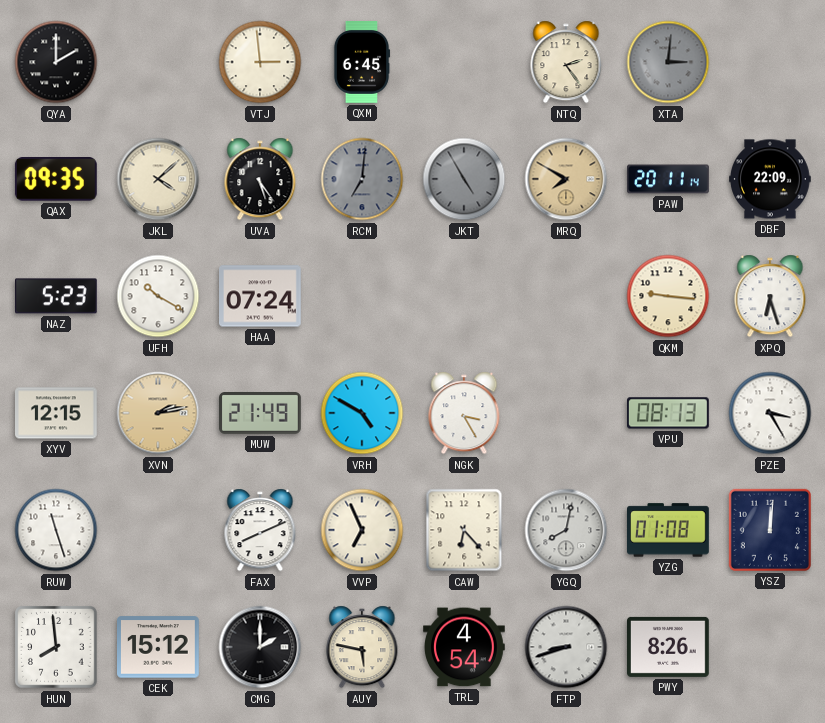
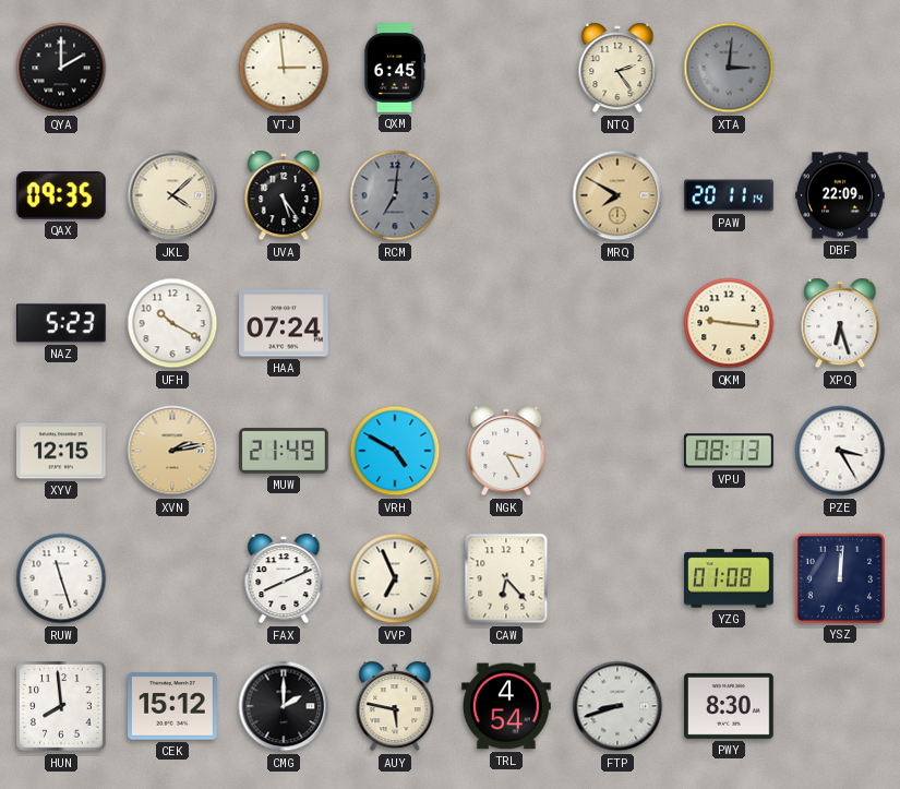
JKT: 4:55 -> none
YGQ: 8:02 -> none
PWY: 8:26 -> 8:30
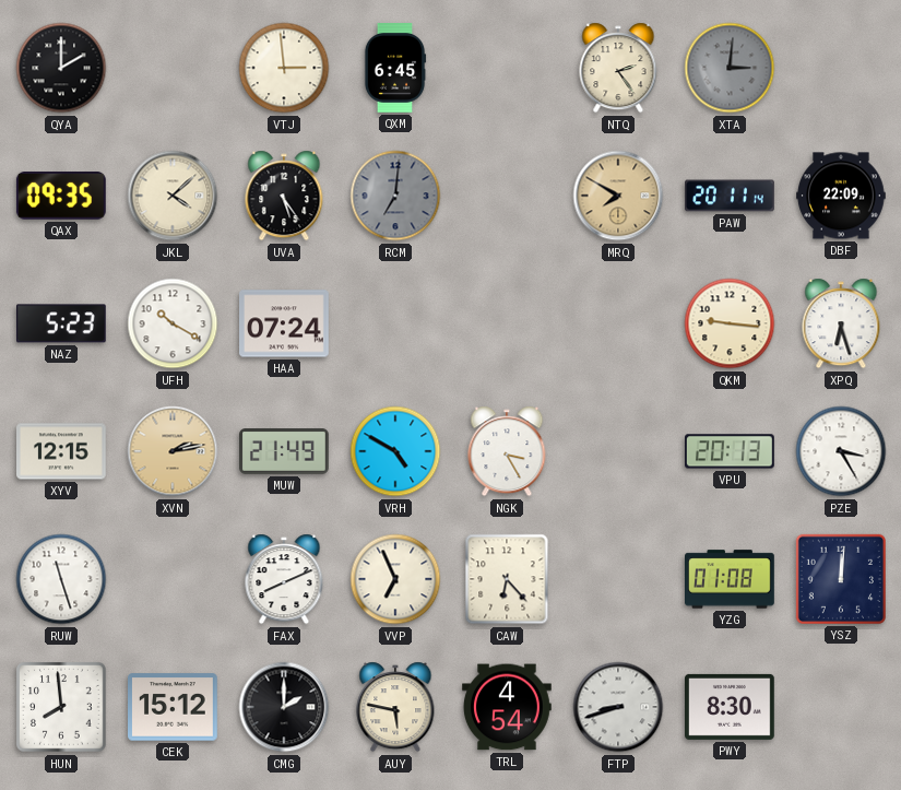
VPU: 08:13 -> 20:13
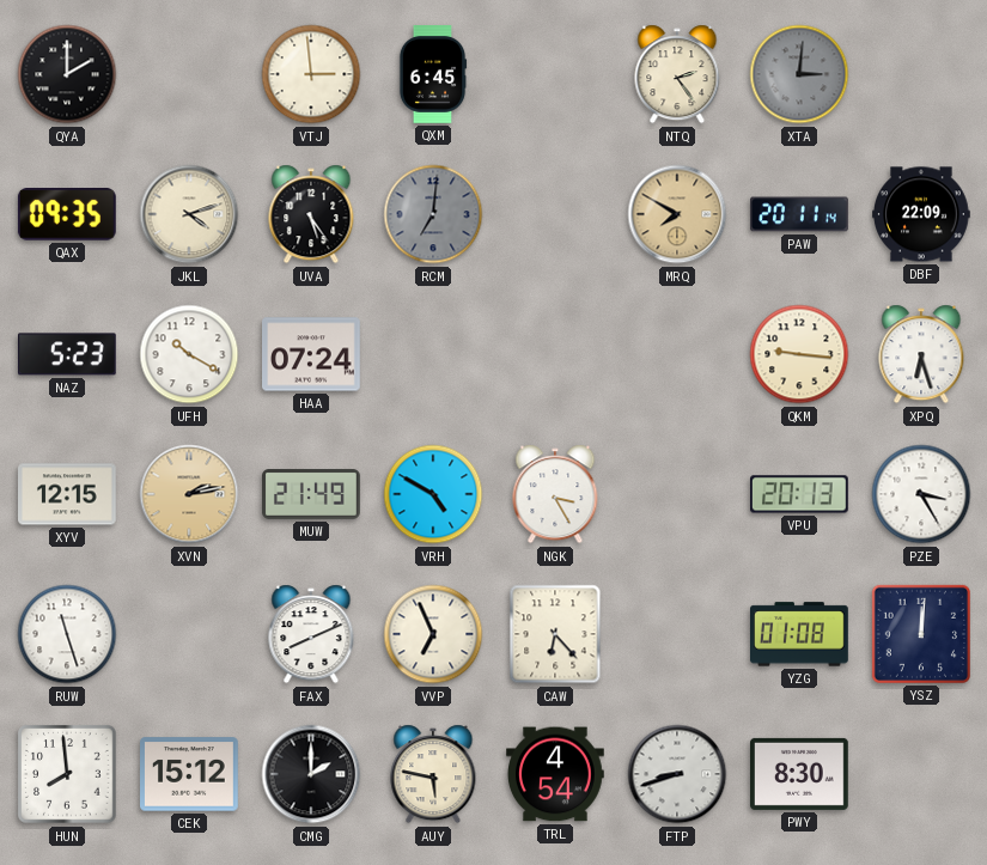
JKL: 4:08 -> 4:12
